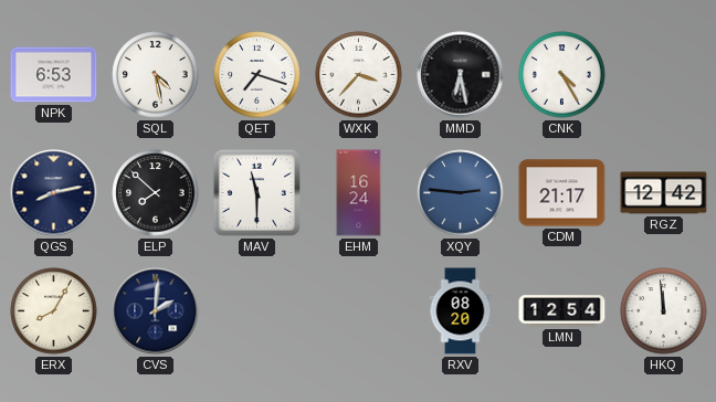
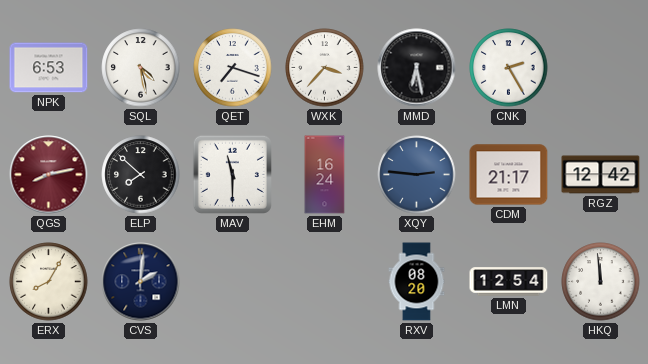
CNK: 4:25 -> 2:25
QGS dial: navy -> burgundy
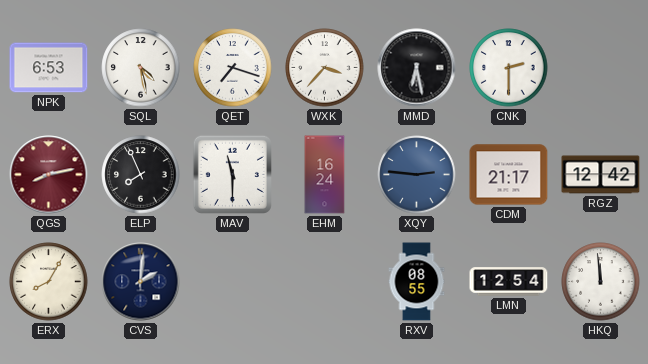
CNK: 2:25 -> 2:30
ELP: 7:52 -> 7:56
RXV: 08:20 -> 08:55
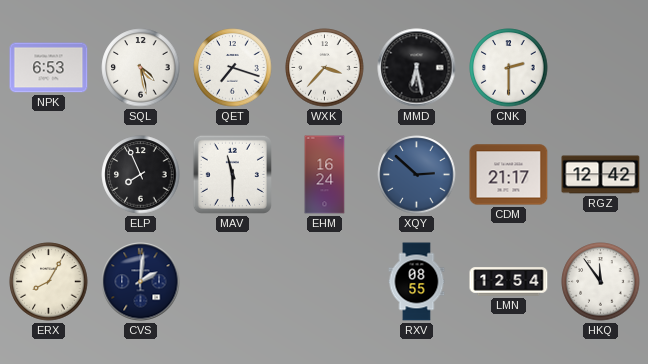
QGS: 8:13 -> none
XQY: 2:46 -> 2:52
HKQ: 11:59 -> 11:54
